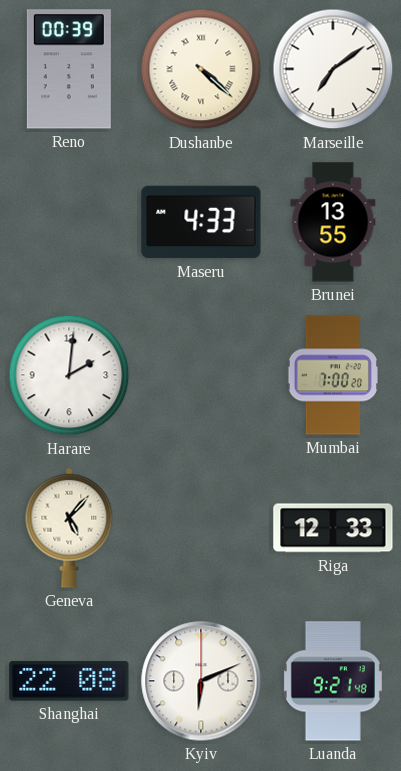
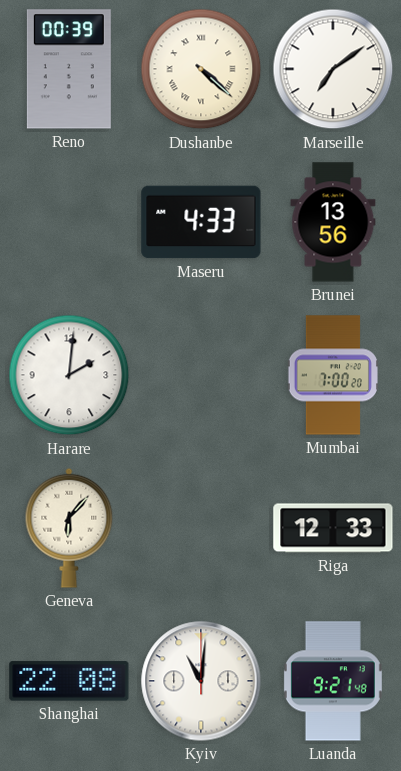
Brunei: 13:55 -> 13:56
Geneva: 5:07 -> 6:07
Kyiv: 6:11 -> 11:01
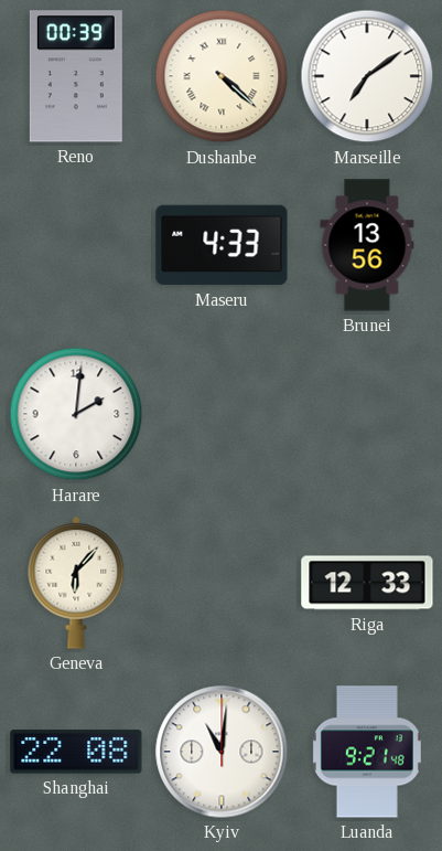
Mumbai: 7:00 -> none
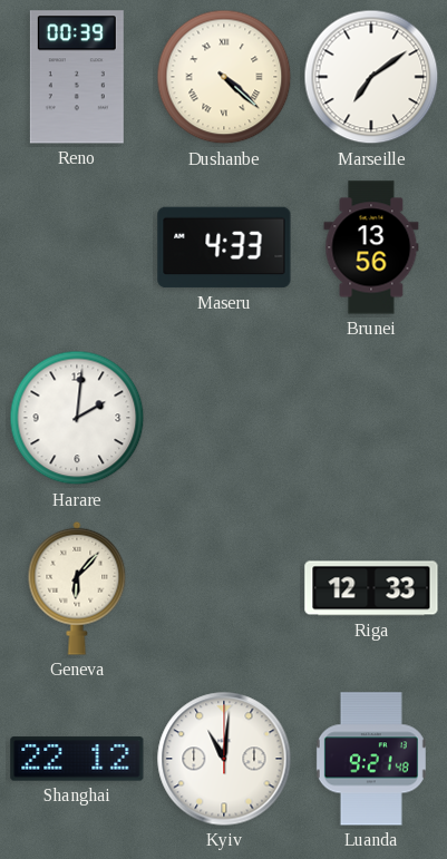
Shanghai: 22:08 -> 22:12
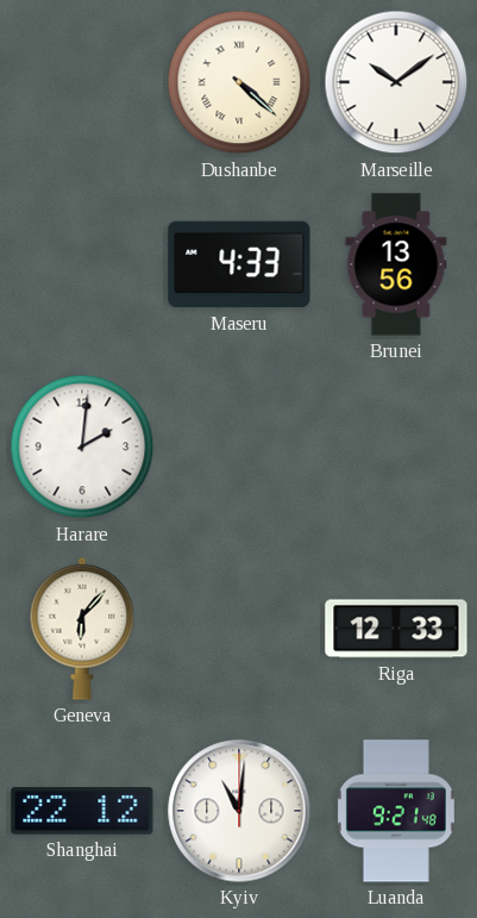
Reno: 00:39 -> none
Marseille: 7:09 -> 10:09
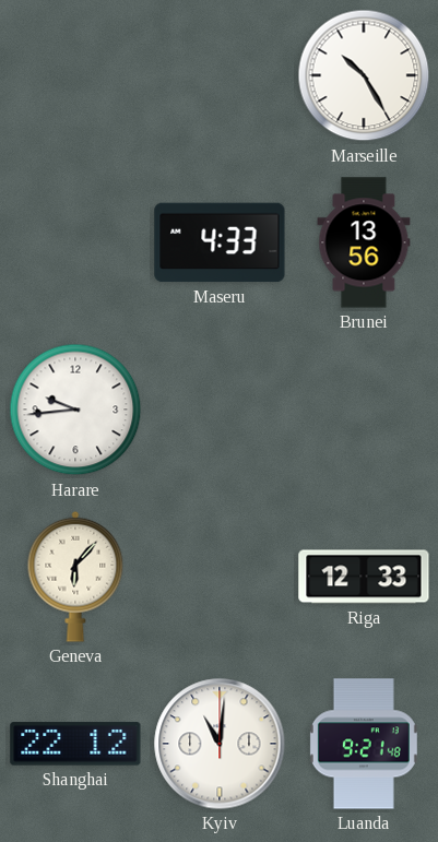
Dushanbe: 4:22 -> none
Marseille: 10:09 -> 10:25
Harare: 2:01 -> 9:44
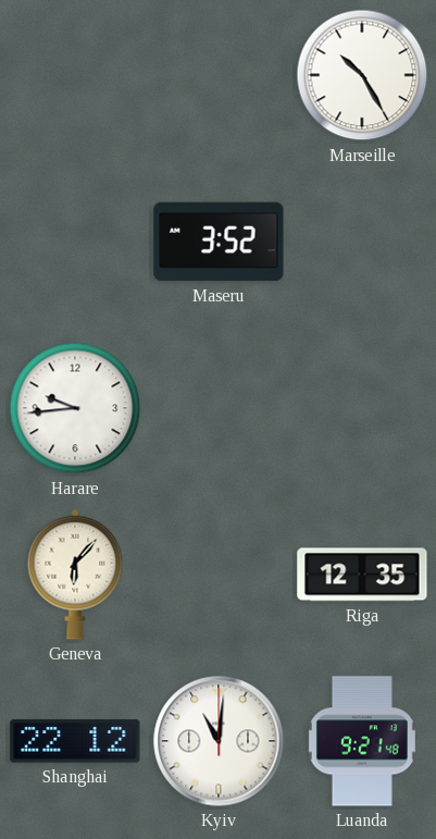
Maseru: 4:33 -> 3:52
Brunei: 13:56 -> none
Riga: 12:33 -> 12:35
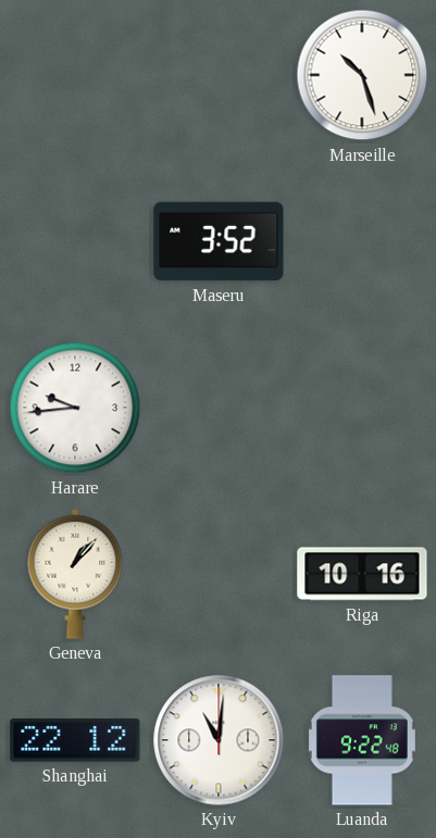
Marseille: 10:25 -> 10:27
Geneva: 6:07 -> 1:07
Riga: 12:35 -> 10:16
Luanda: 9:21 -> 9:22
